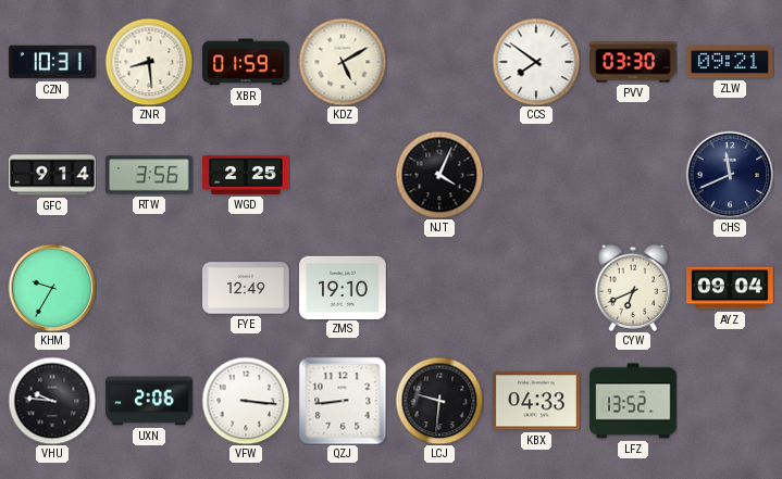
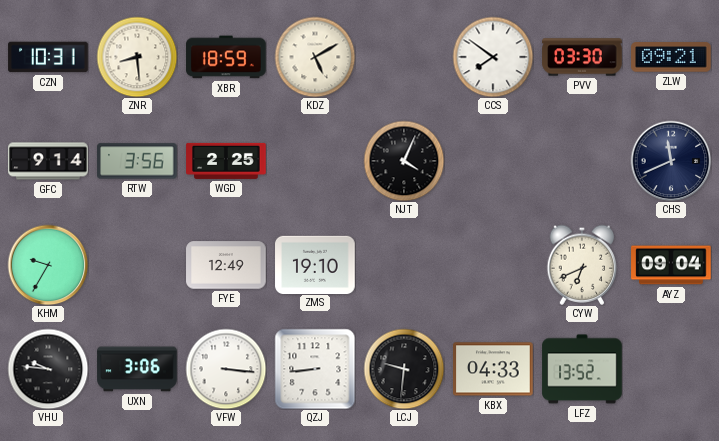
XBR: 01:59 -> 18:59
UXN: 2:06 -> 3:06
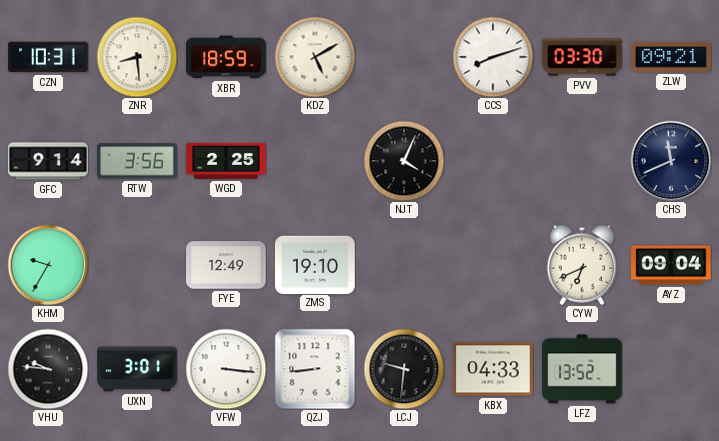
CCS: 7:51 -> 8:12
UXN: 3:06 -> 3:01
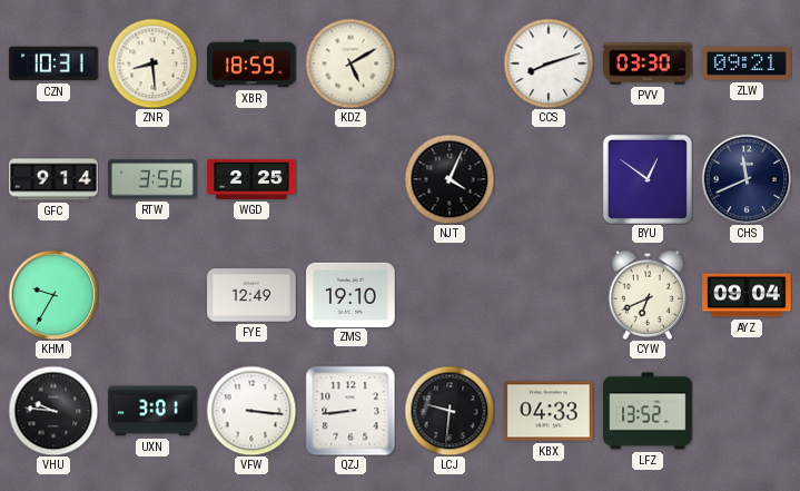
BYU: none -> 12:51
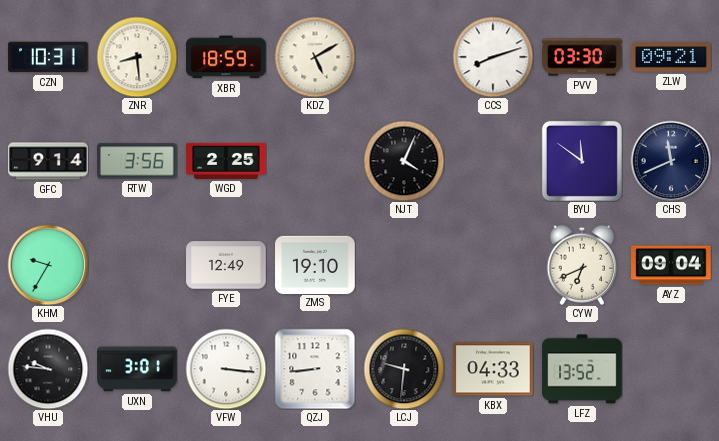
BYU: 12:51 -> 11:51
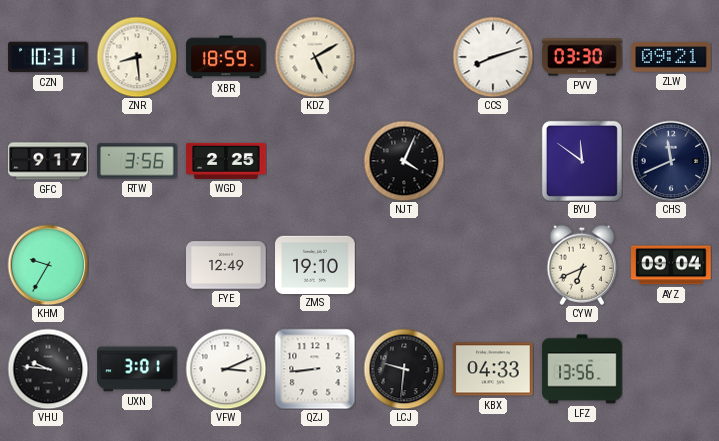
GFC: 9:14 -> 9:17
VFW: 3:16 -> 3:11
LFZ: 13:52 -> 13:56
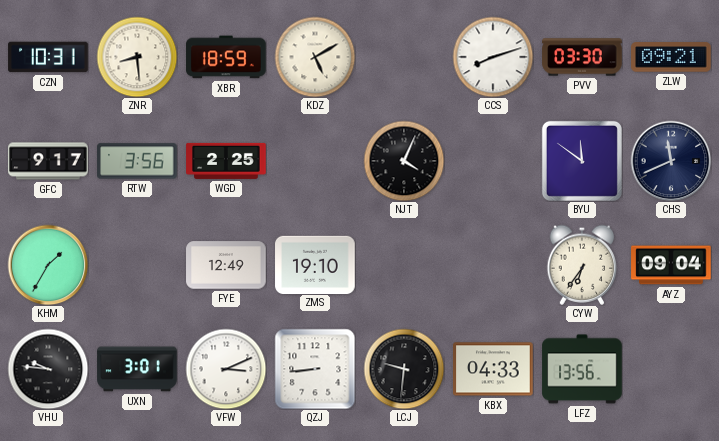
KHM: 9:35 -> 1:35
CYW: 6:41 -> 6:36
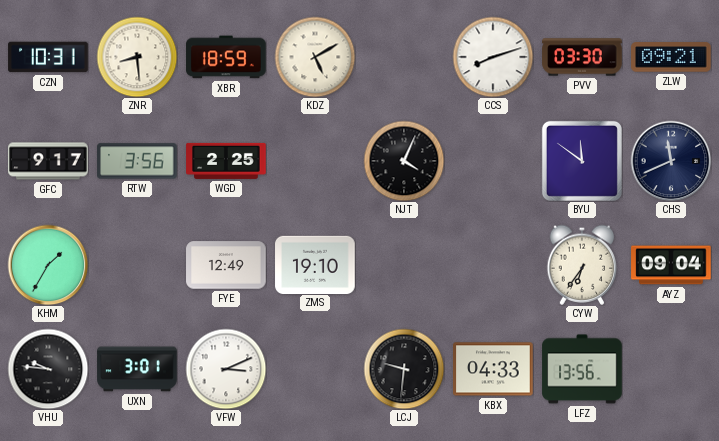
QZJ: 8:44 -> none
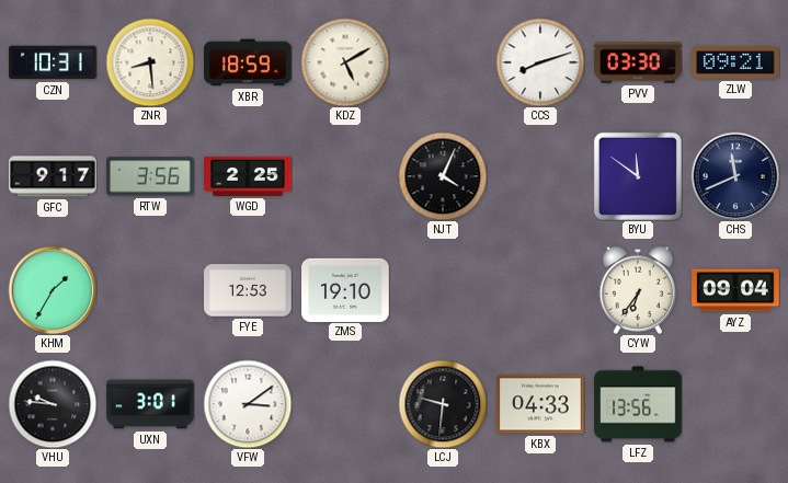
FYE: 12:49 -> 12:53
VFW: 3:11 -> 3:09
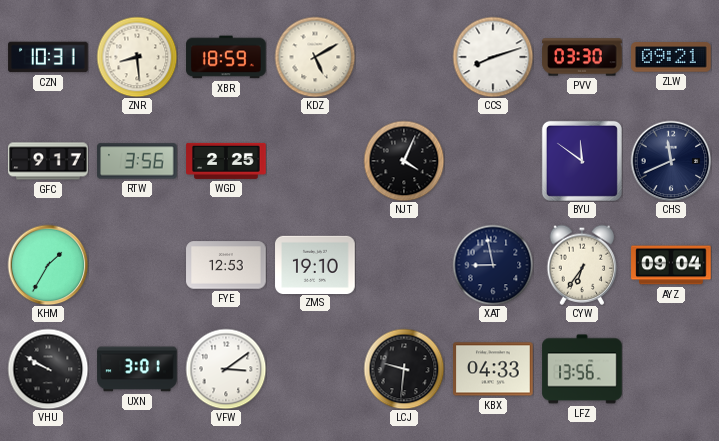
XAT: none -> 8:58
VHU: 9:46 -> 9:50
